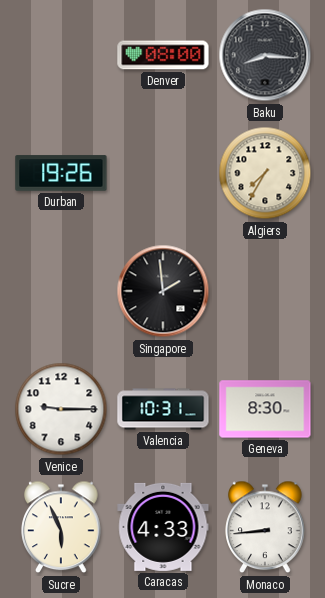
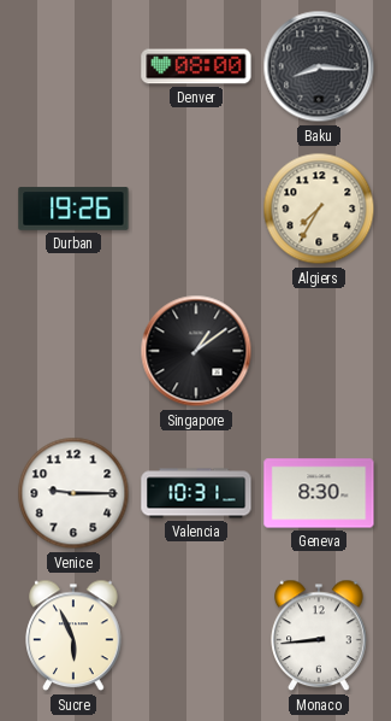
Singapore: 1:59 -> 1:09
Caracas: 4:33 -> none
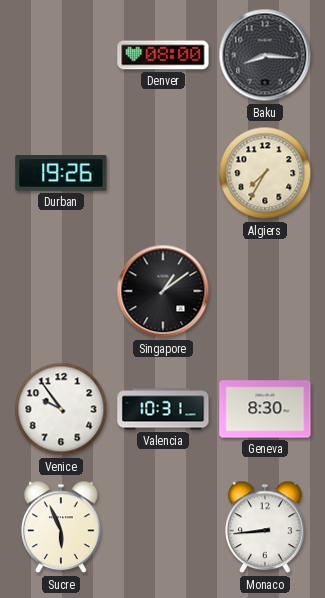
Venice: 9:15 -> 9:54
